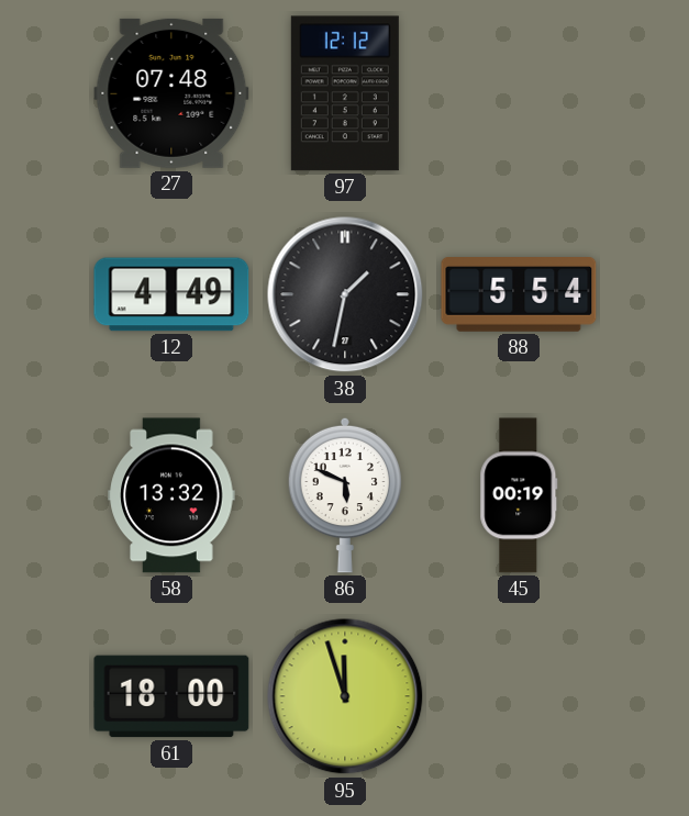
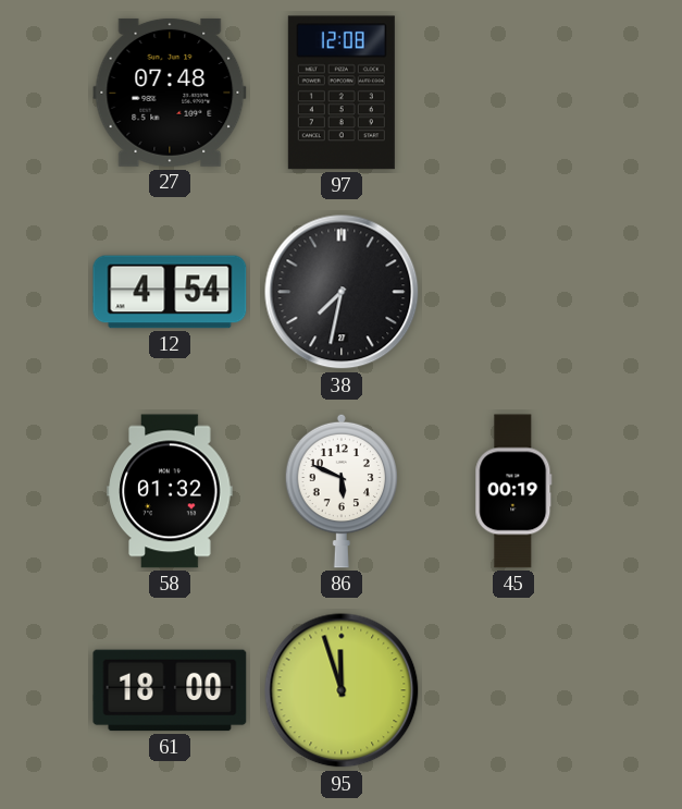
97: 12:12 -> 12:08
12: 4:49 -> 4:54
38: 1:32 -> 7:32
88: 5:54 -> none
58: 13:32 -> 01:32
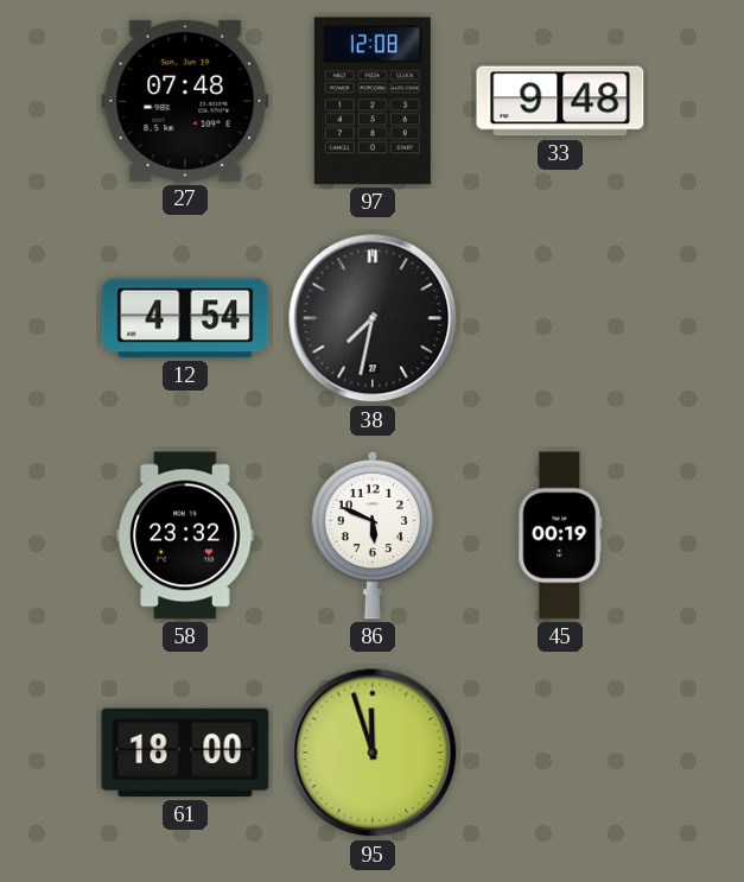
33: none -> 9:48
58: 01:32 -> 23:32
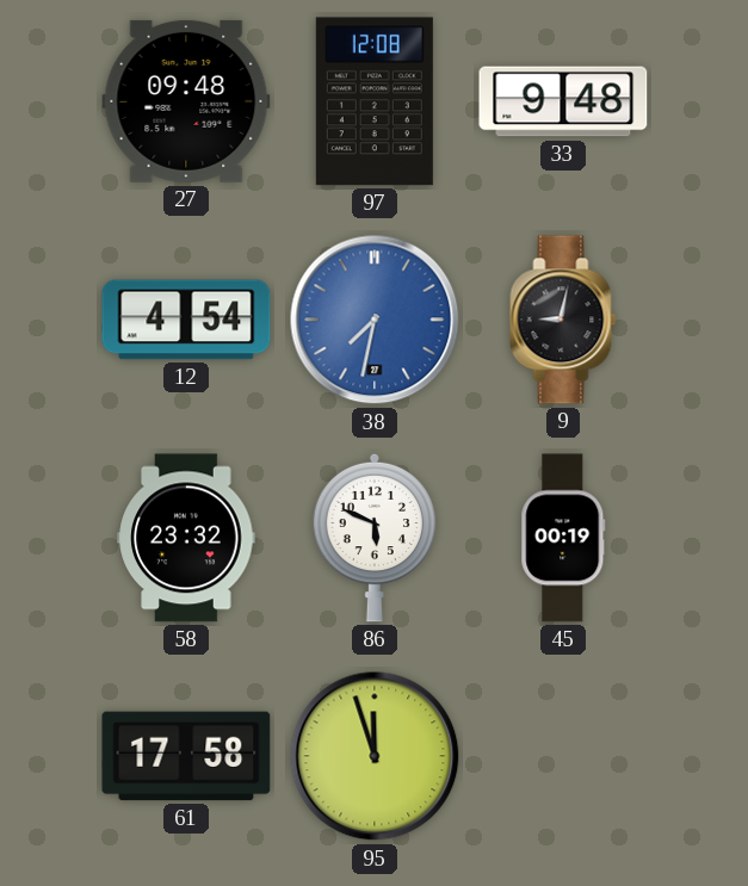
27: 07:48 -> 09:48
38 dial: black -> blue
9: none -> 9:02
61: 18:00 -> 17:58
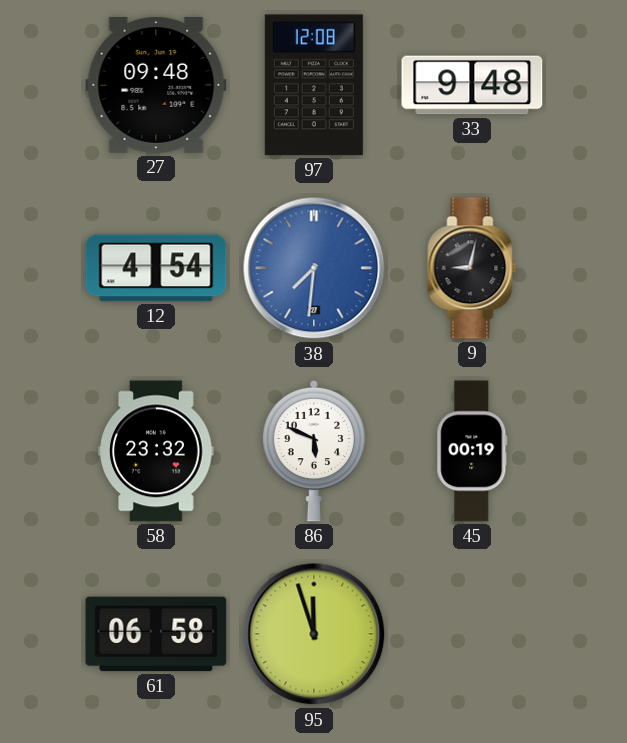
38: 7:32 -> 7:31
61: 17:58 -> 06:58
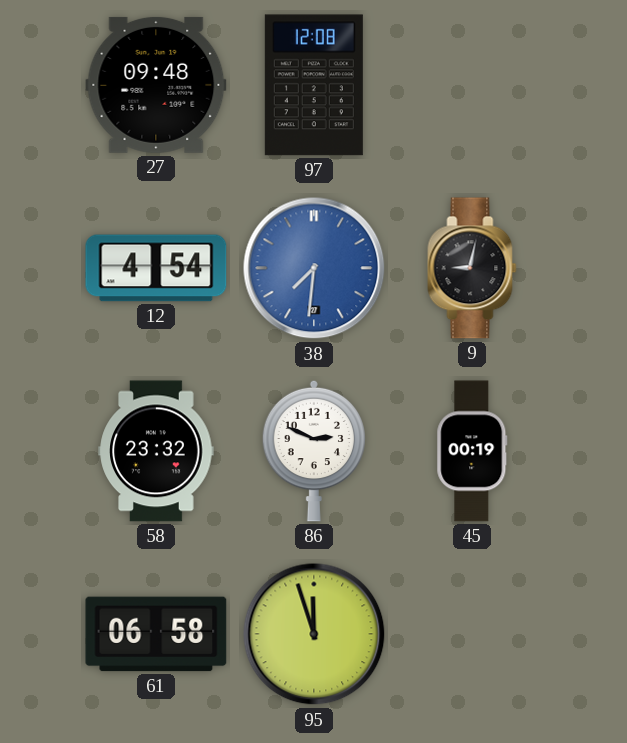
33: 9:48 -> none
86: 5:49 -> 2:49
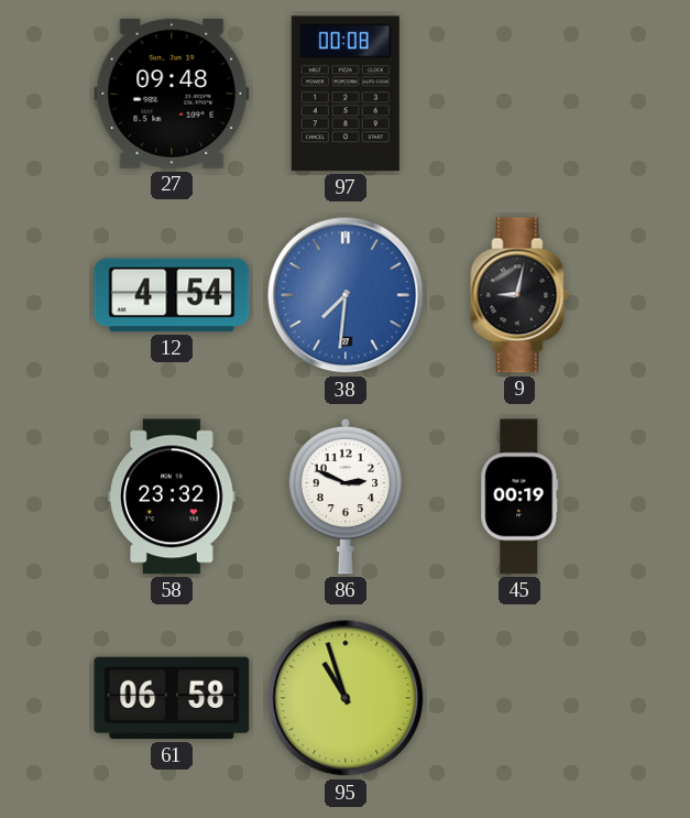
97: 12:08 -> 00:08
95: 11:57 -> 10:57
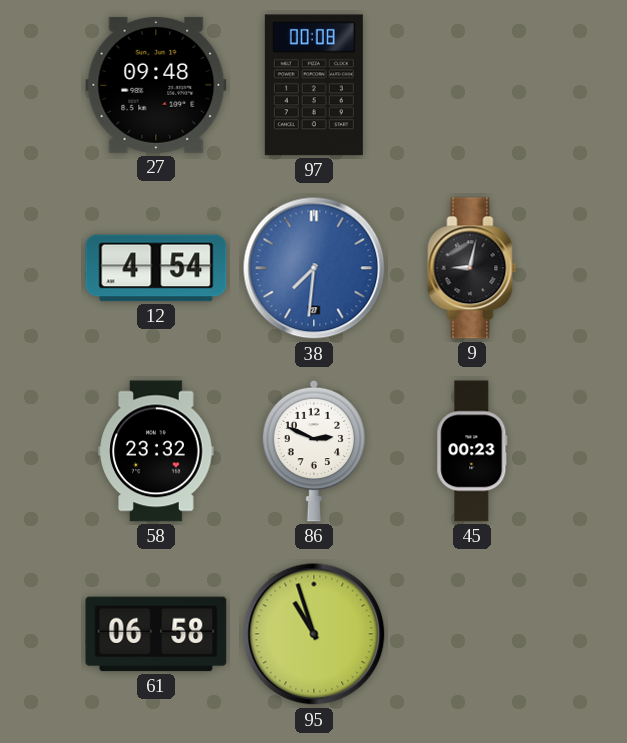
45: 00:19 -> 00:23
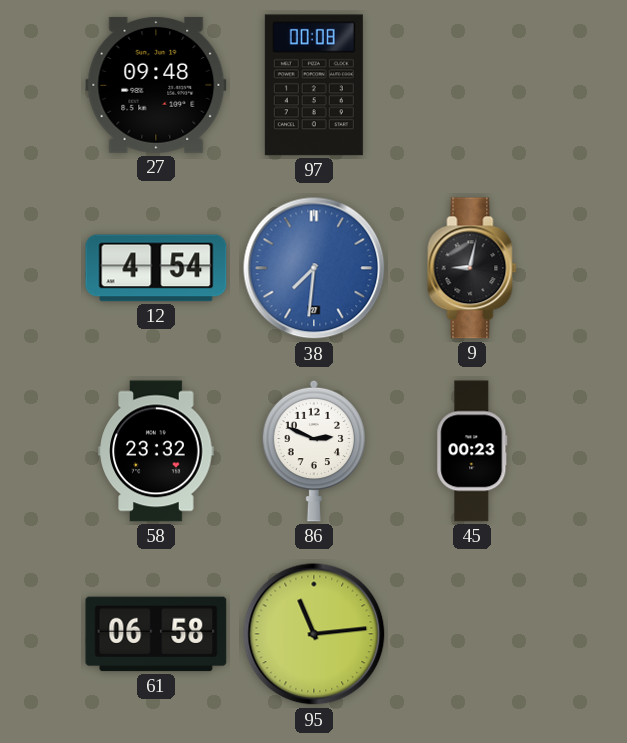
95: 10:57 -> 11:14
